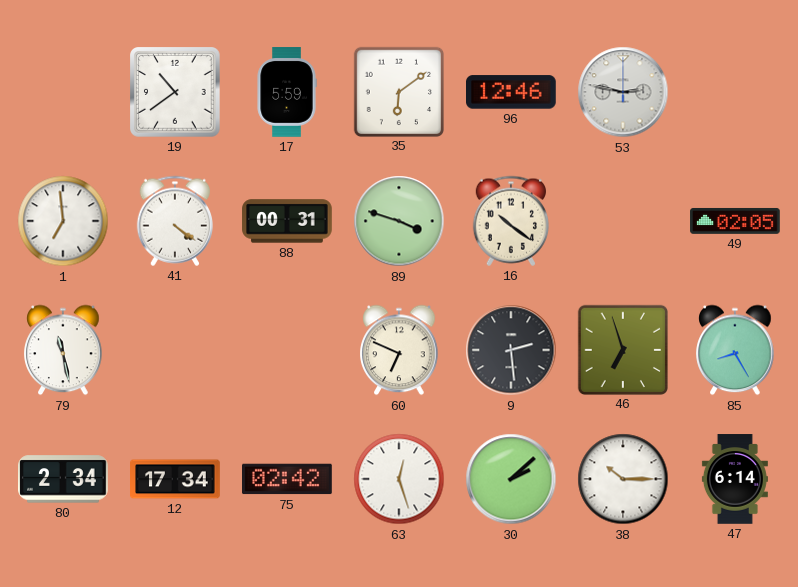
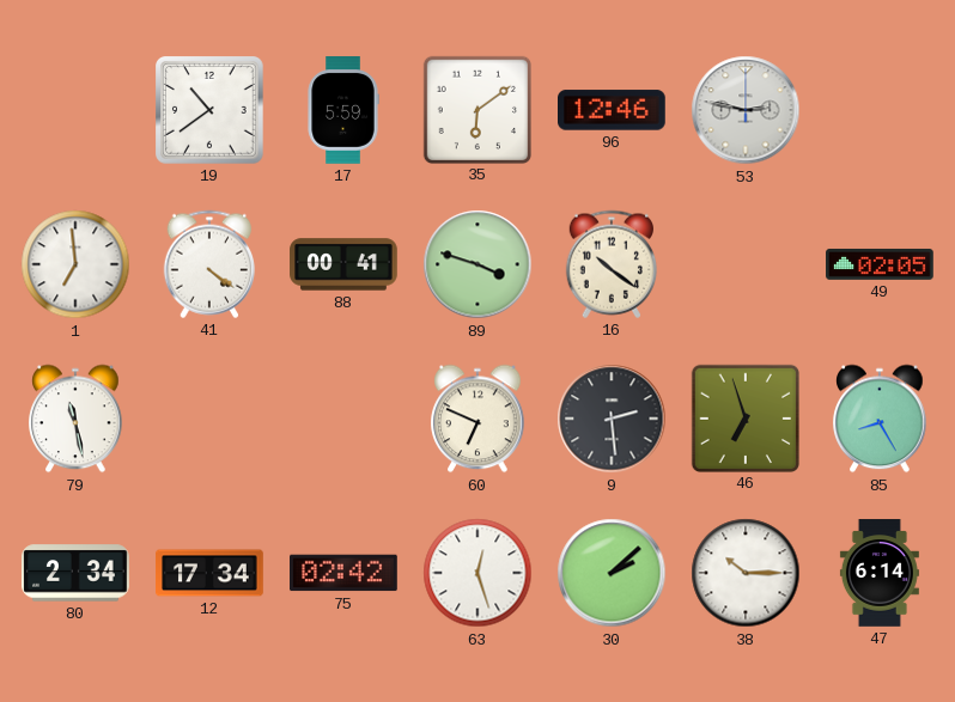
88: 00:31 -> 00:41
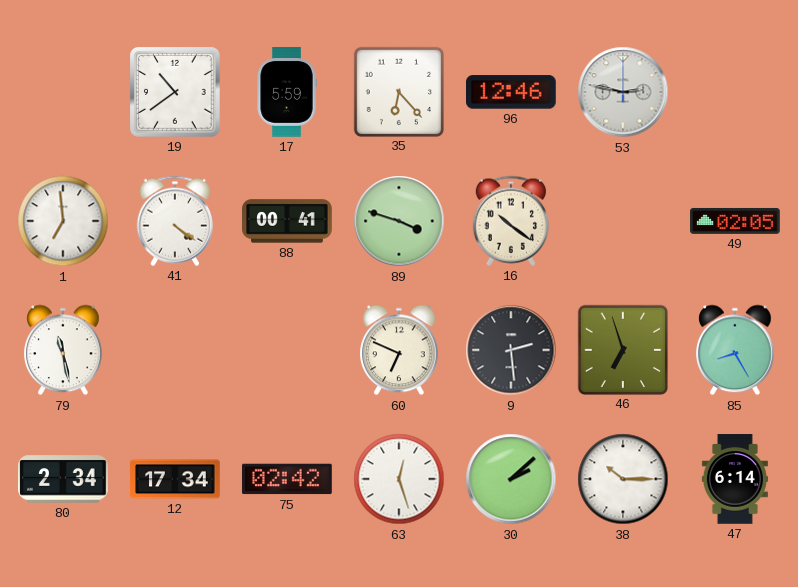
35: 6:09 -> 6:23
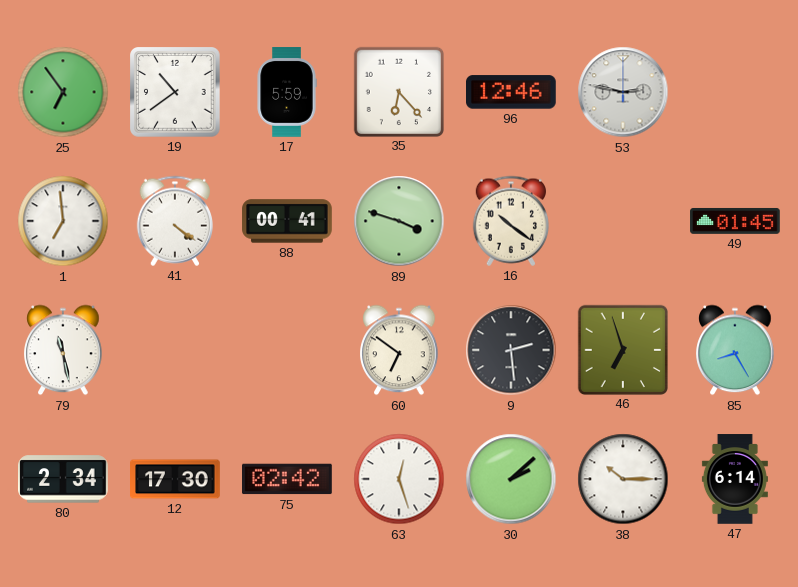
25: none -> 6:54
49: 02:05 -> 01:45
60: 6:49 -> 6:51
12: 17:34 -> 17:30
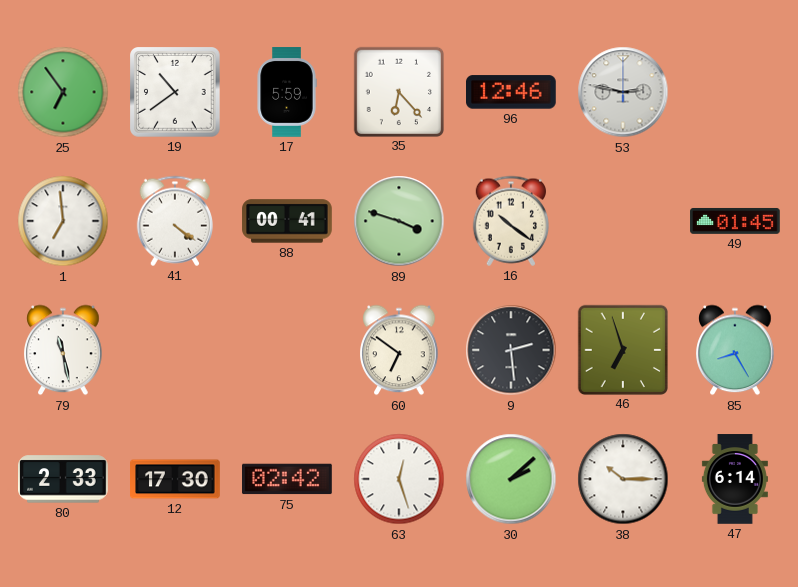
80: 2:34 -> 2:33
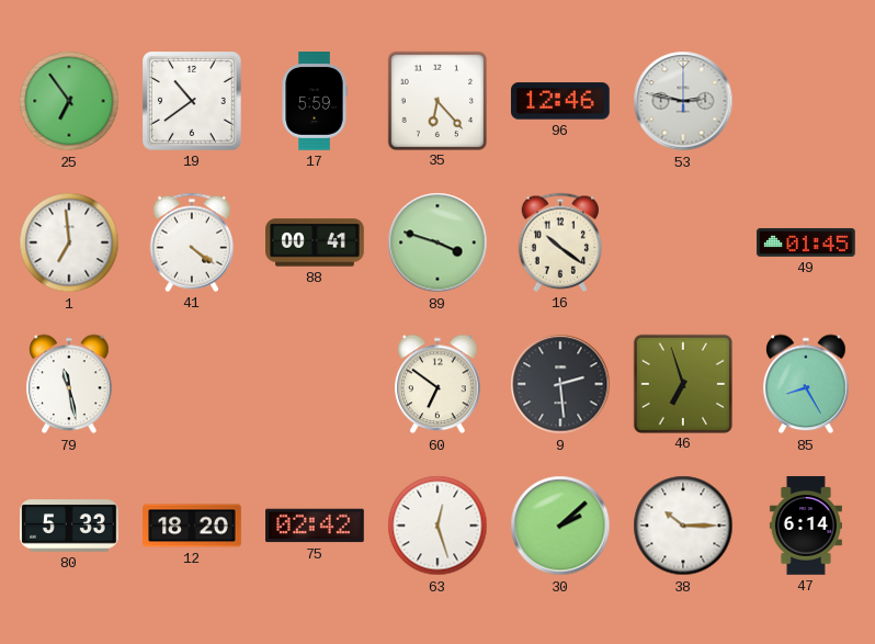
80: 2:33 -> 5:33
12: 17:30 -> 18:20
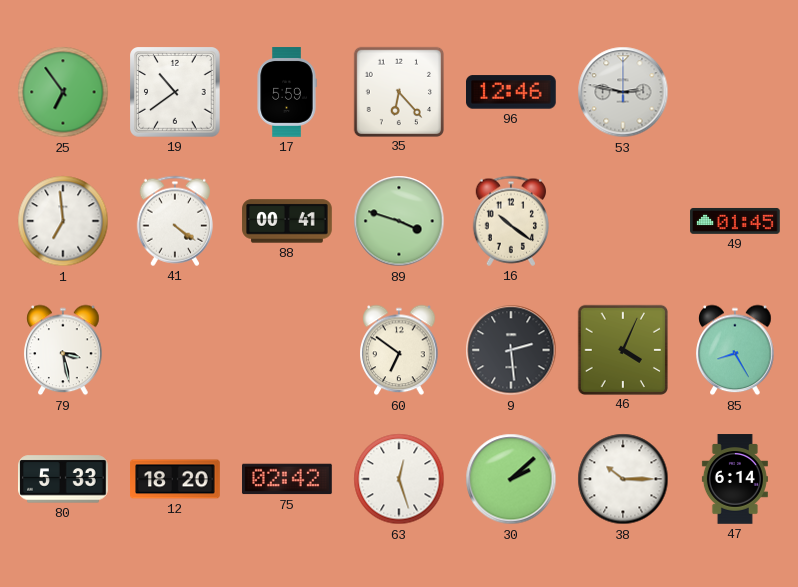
79: 11:28 -> 3:28
46: 6:57 -> 4:04
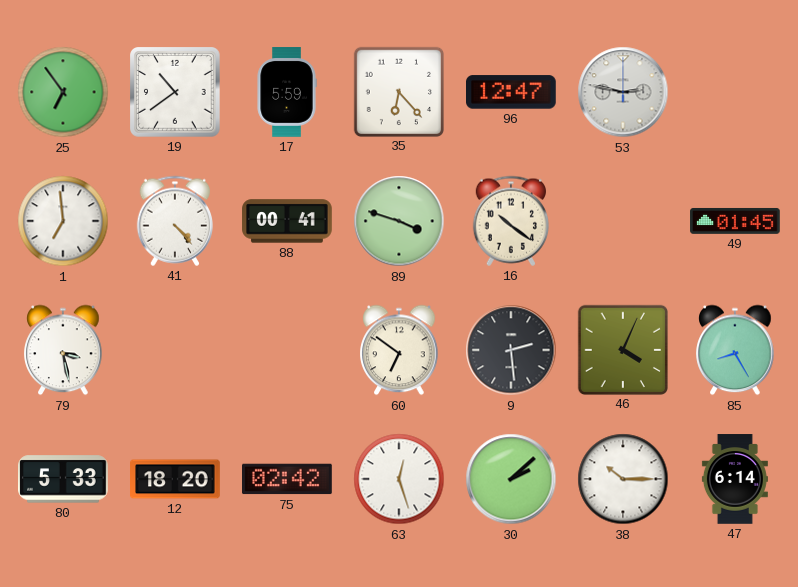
96: 12:46 -> 12:47
41: 4:21 -> 4:23
